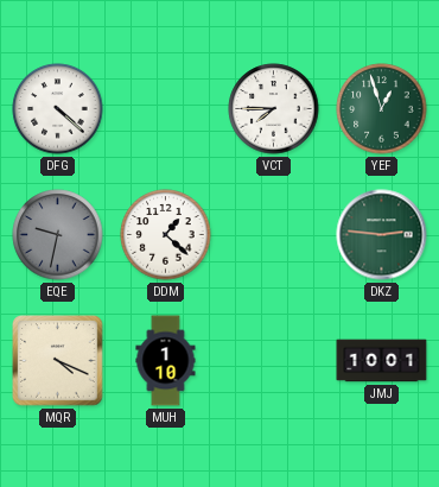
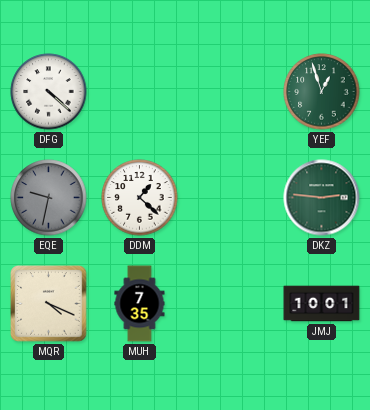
VCT: 7:45 -> none
MUH: 1:10 -> 7:35
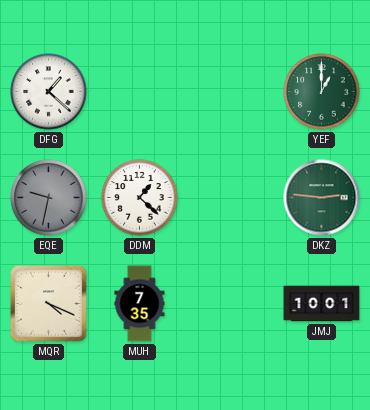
DFG: 4:22 -> 1:22
YEF: 12:57 -> 1:00
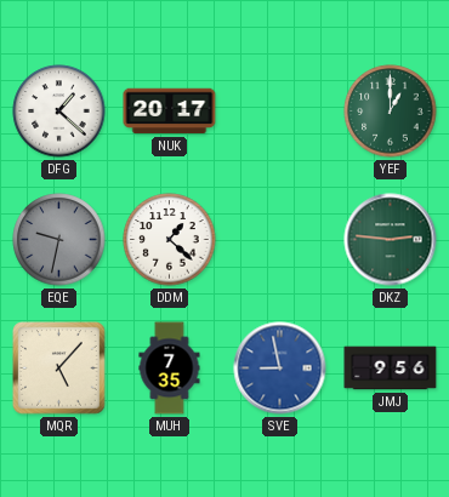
NUK: none -> 20:17
MQR: 4:19 -> 5:07
SVE: none -> 8:58
JMJ: 10:01 -> 9:56
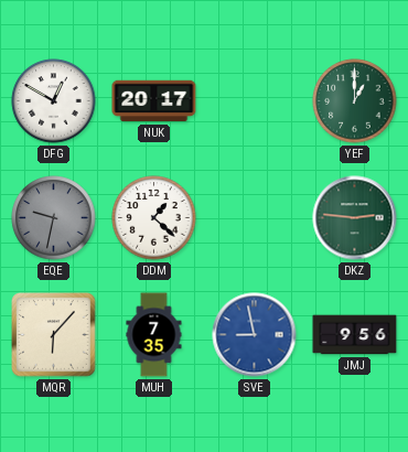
DFG: 1:22 -> 12:50
MQR: 5:07 -> 6:07
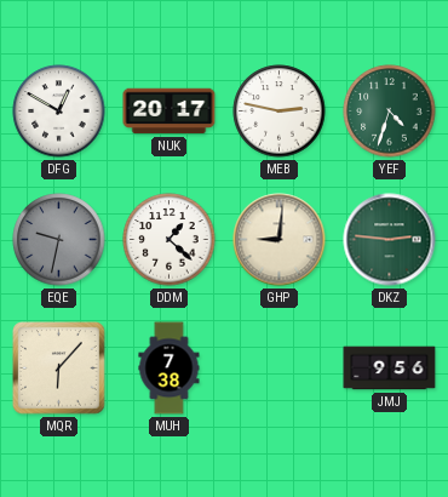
MEB: none -> 2:47
YEF: 1:00 -> 4:33
GHP: none -> 9:01
MUH: 7:35 -> 7:38
SVE: 8:58 -> none
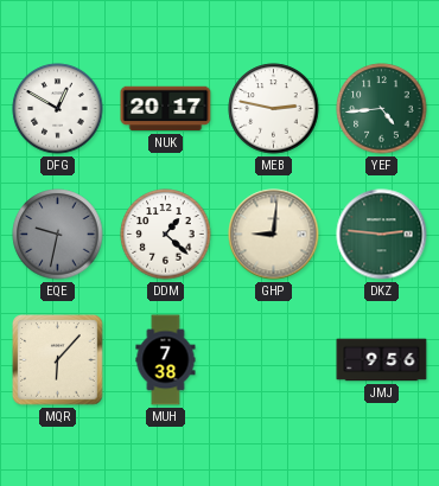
YEF: 4:33 -> 4:44
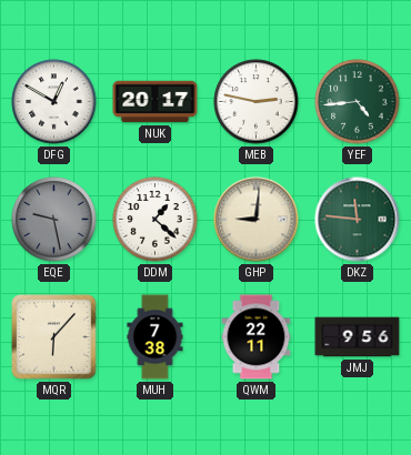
EQE: 9:32 -> 9:28
DKZ: 2:46 -> 11:46
QWM: none -> 22:11
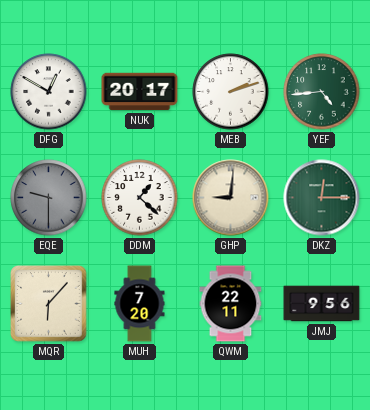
MEB: 2:47 -> 2:12
EQE: 9:28 -> 9:30
DKZ: 11:46 -> 12:15
MUH: 7:38 -> 7:20
